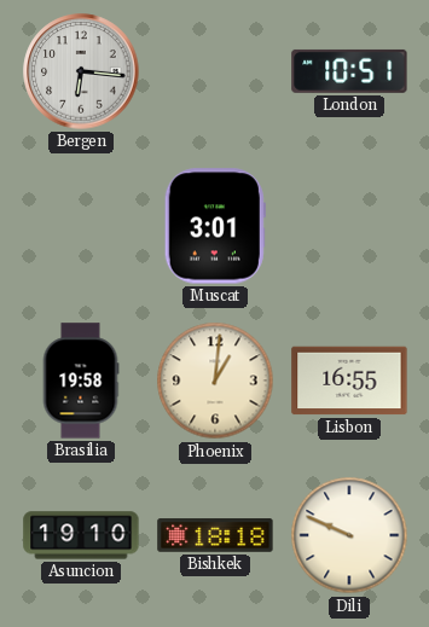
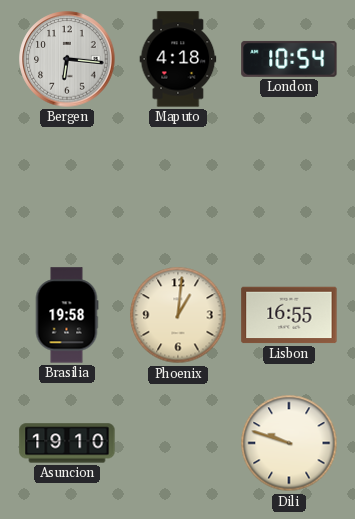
Maputo: none -> 4:18
London: 10:51 -> 10:54
Muscat: 3:01 -> none
Bishkek: 18:18 -> none
Dili: 9:49 -> 9:48
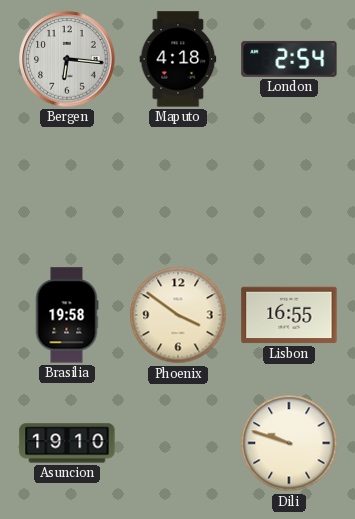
London: 10:54 -> 2:54
Phoenix: 1:01 -> 3:51
